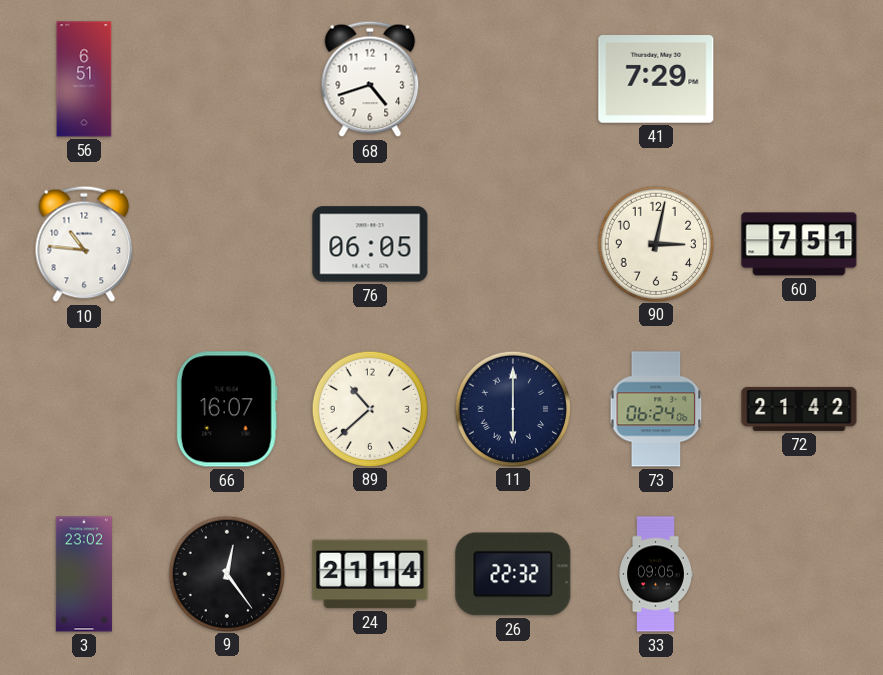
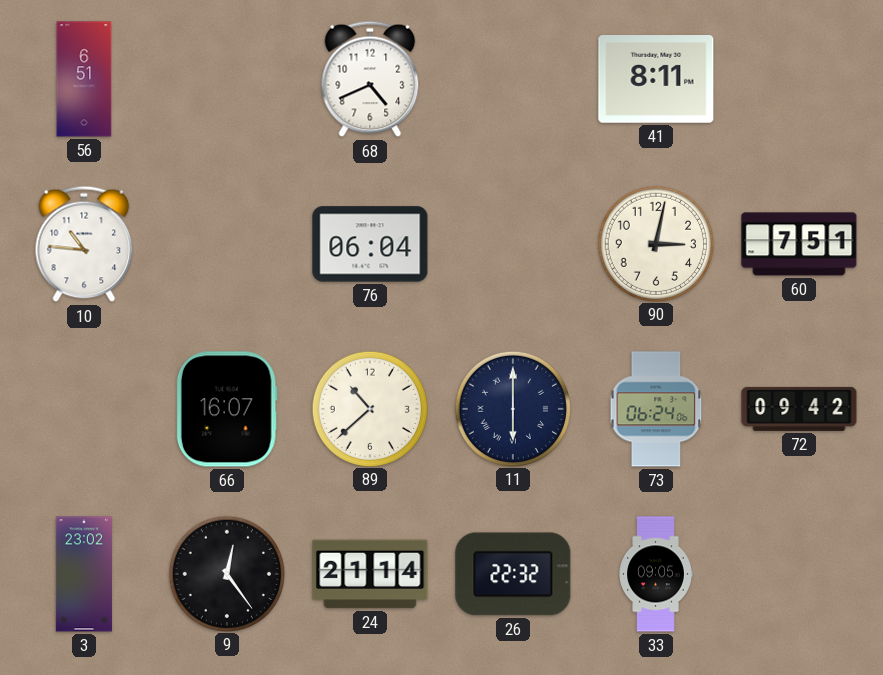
68: 4:42 -> 4:41
41: 7:29 -> 8:11
76: 06:05 -> 06:04
72: 21:42 -> 09:42
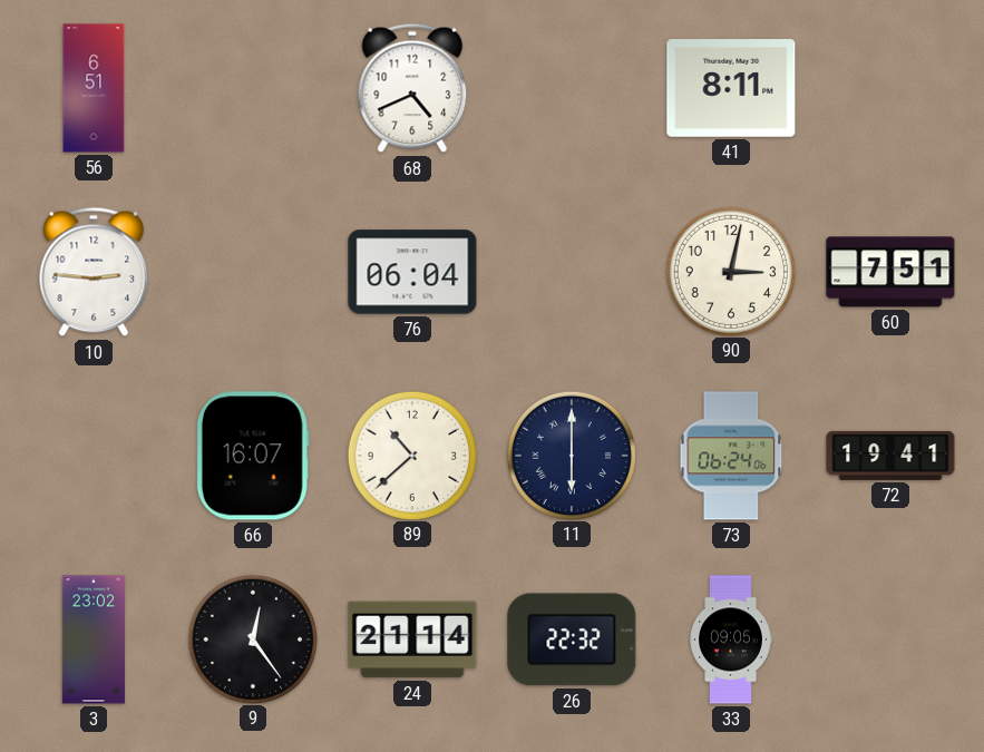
10: 10:46 -> 2:46
72: 09:42 -> 19:41
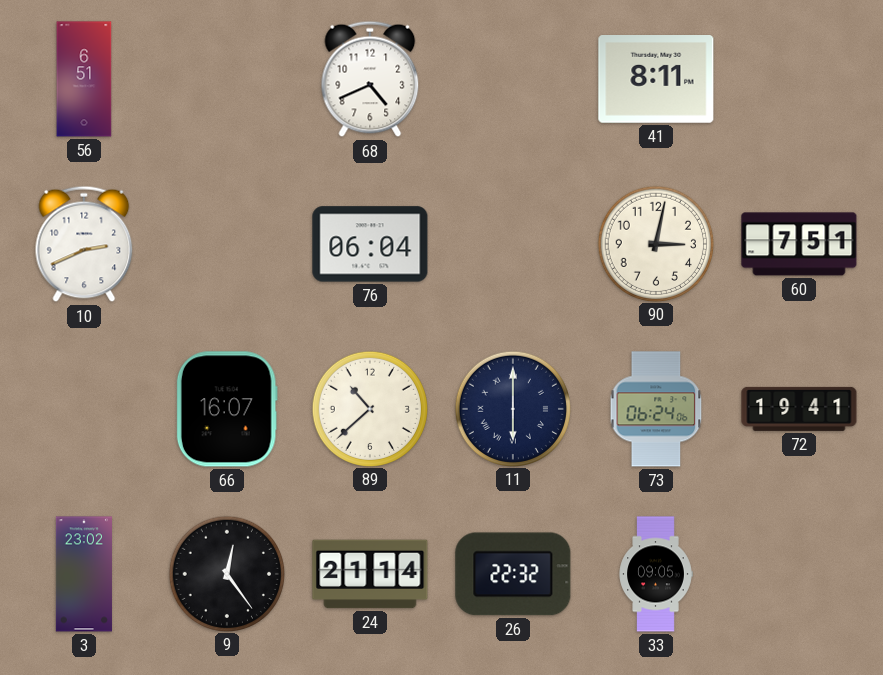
10: 2:46 -> 2:41
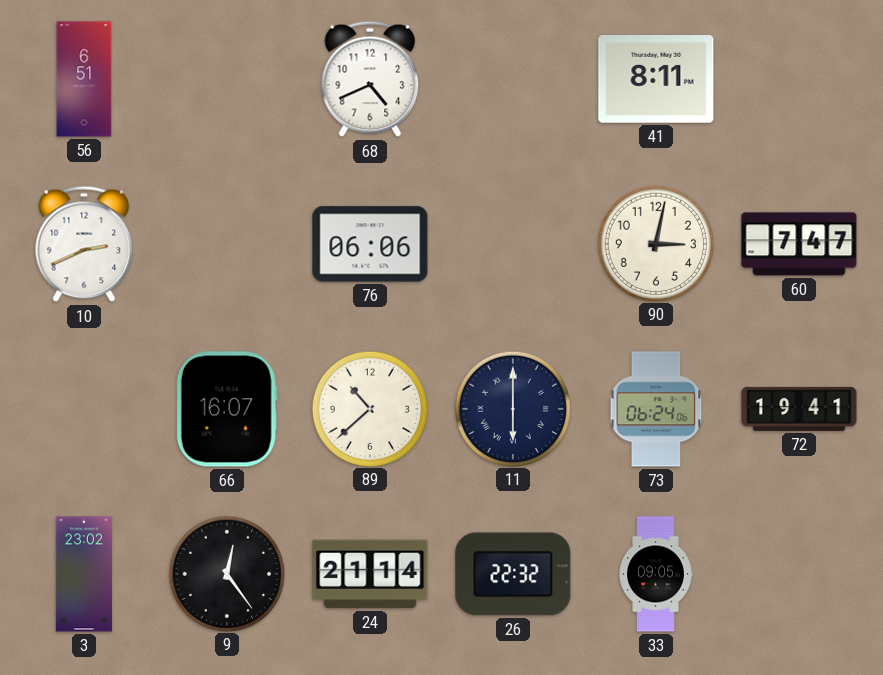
76: 06:04 -> 06:06
60: 7:51 -> 7:47
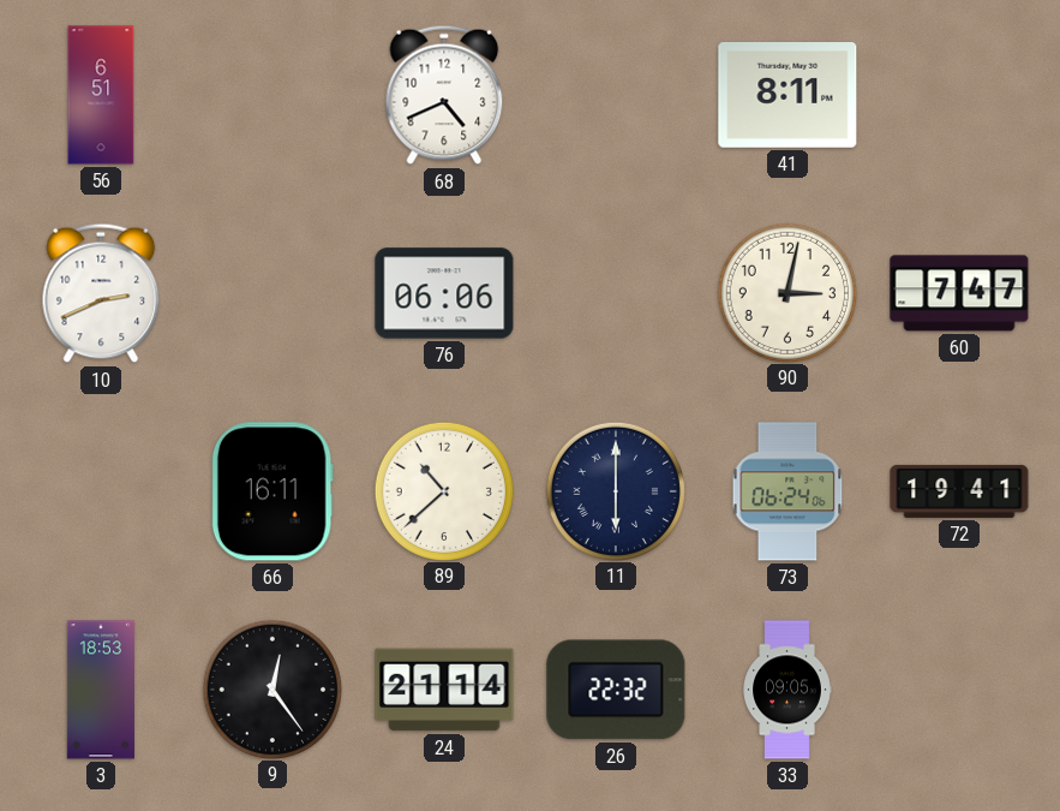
66: 16:07 -> 16:11
3: 23:02 -> 18:53
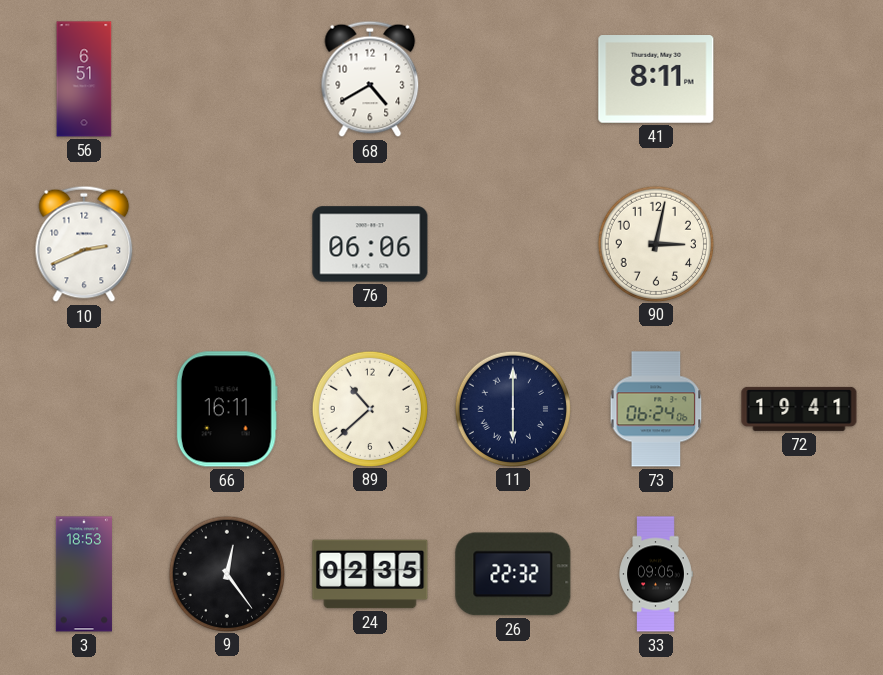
68: 4:41 -> 4:40
60: 7:47 -> none
24: 21:14 -> 02:35
